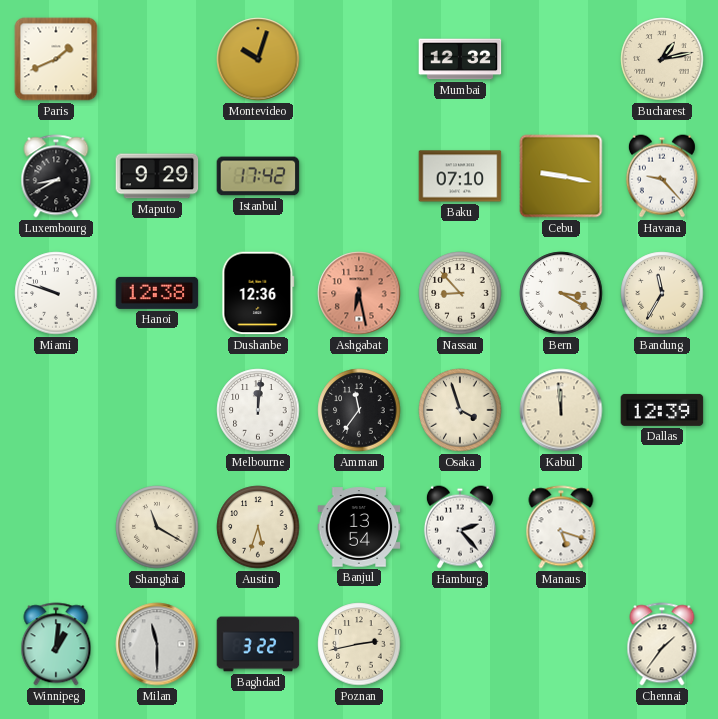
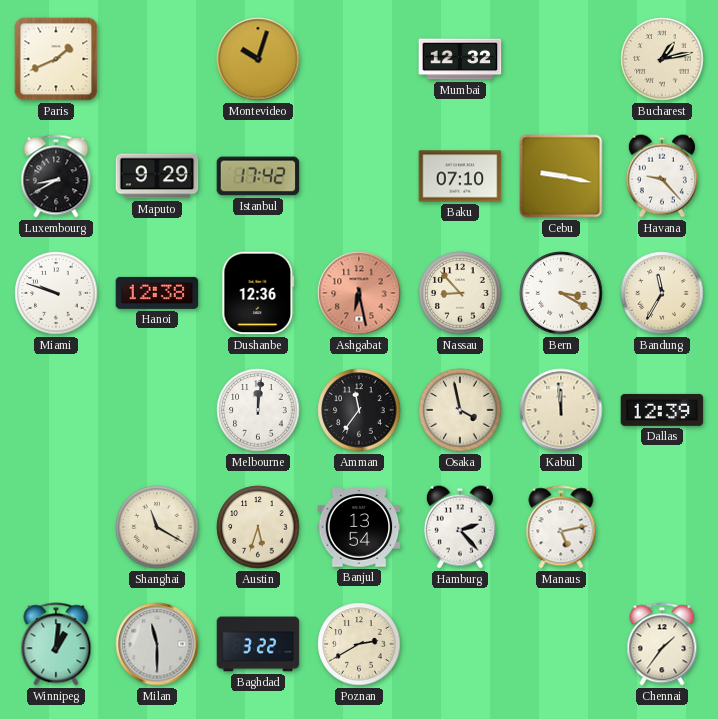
Osaka: 3:57 -> 3:58
Manaus: 5:18 -> 5:13
Poznan: 2:43 -> 2:40
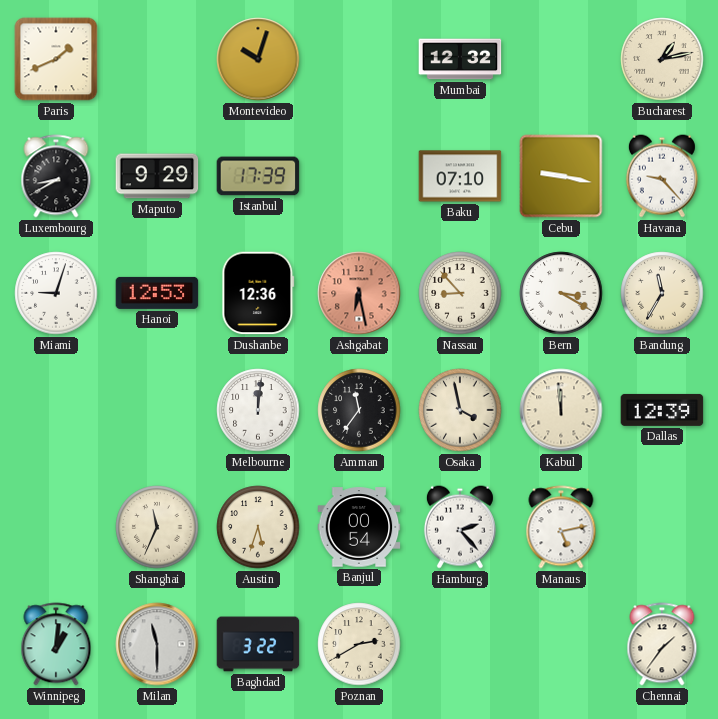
Istanbul: 17:42 -> 17:39
Miami: 9:48 -> 9:03
Hanoi: 12:38 -> 12:53
Shanghai: 11:20 -> 11:34
Banjul: 13:54 -> 00:54
